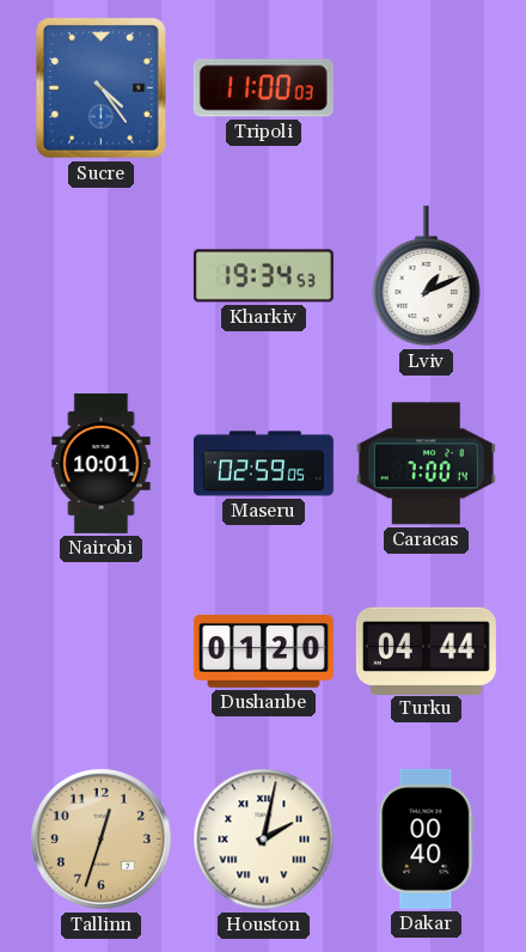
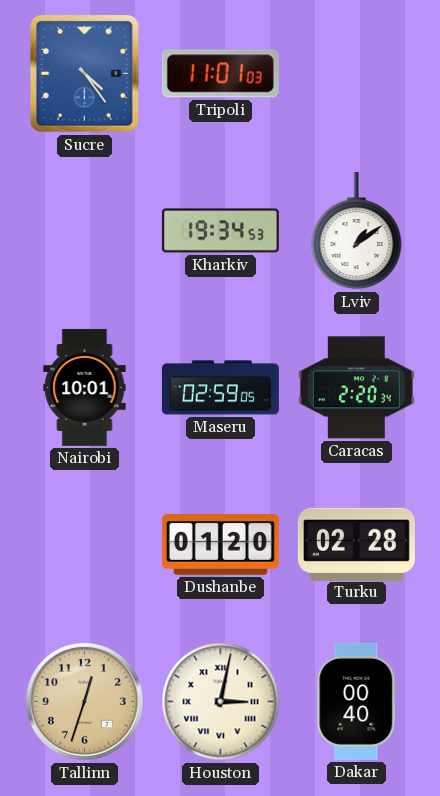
Tripoli: 11:00 -> 11:01
Lviv: 1:11 -> 1:09
Caracas: 7:00 -> 2:20
Turku: 04:44 -> 02:28
Houston: 2:02 -> 3:02
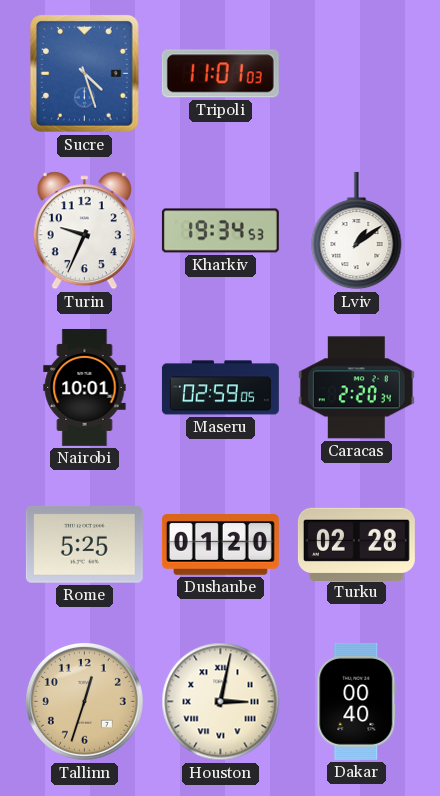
Sucre: 4:24 -> 4:27
Turin: none -> 9:34
Rome: none -> 5:25
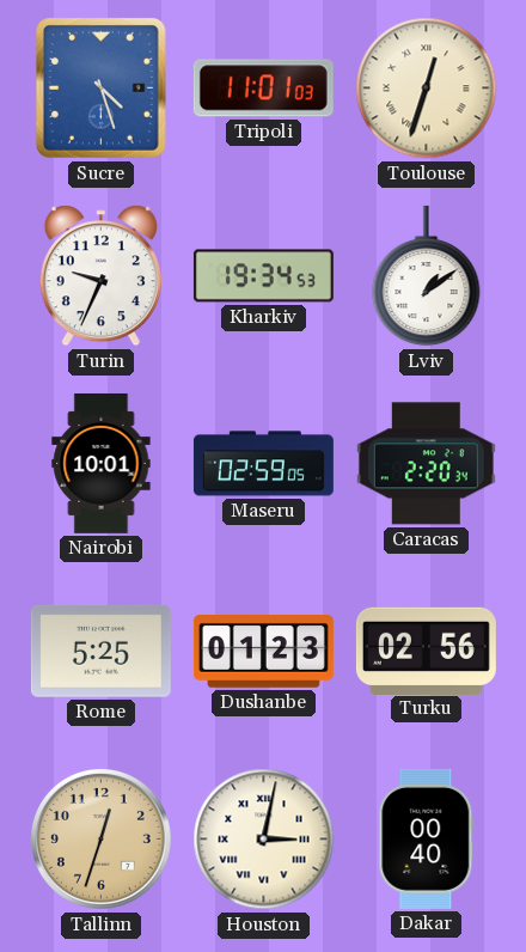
Toulouse: none -> 12:33
Dushanbe: 01:20 -> 01:23
Turku: 02:28 -> 02:56
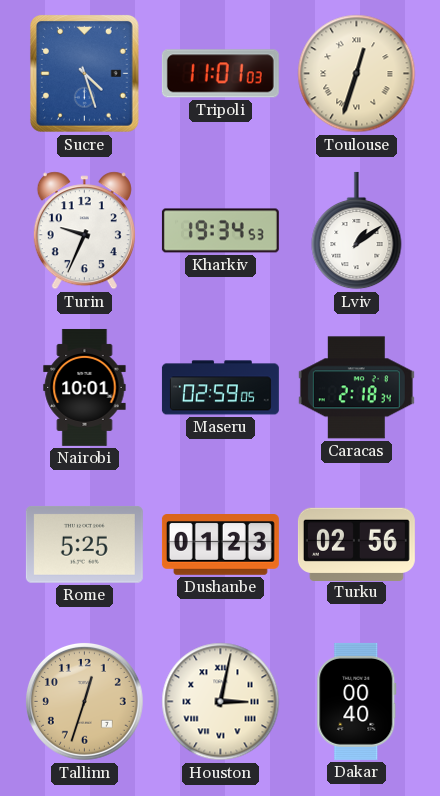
Caracas: 2:20 -> 2:18
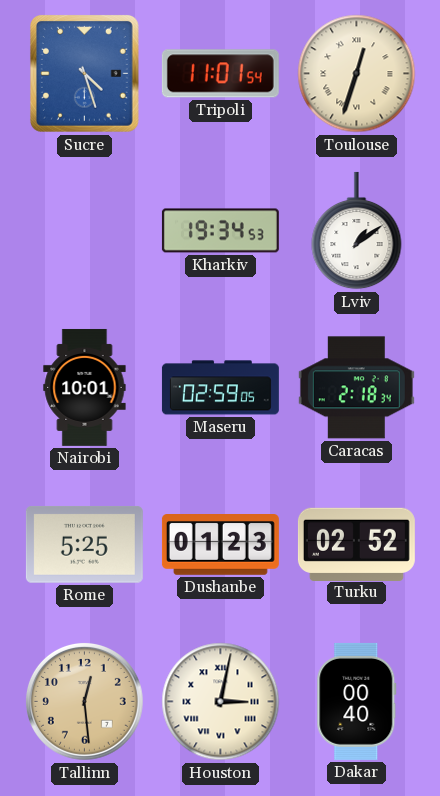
Tripoli: 11:01:03 -> 11:01:54
Turin: 9:34 -> none
Turku: 02:56 -> 02:52
Tallinn: 12:33 -> 12:29
